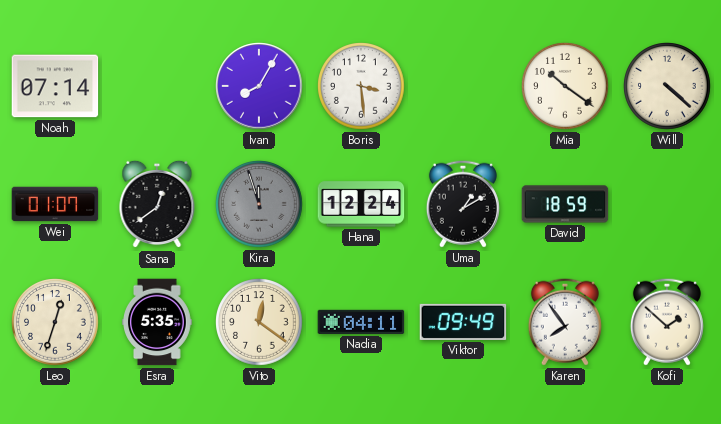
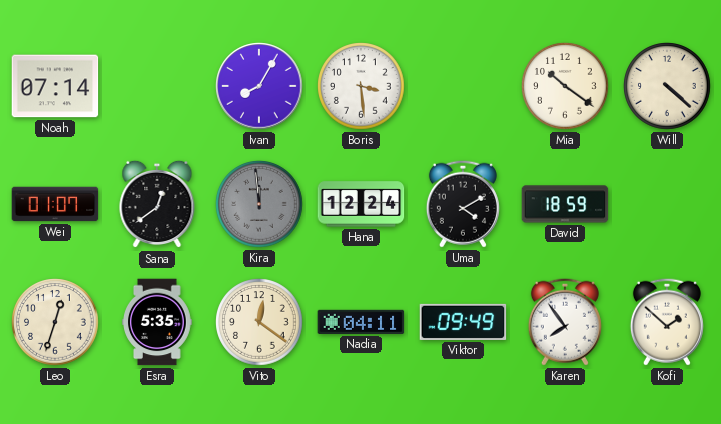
Kira: 11:57 -> 11:59
Uma: 1:10 -> 4:10
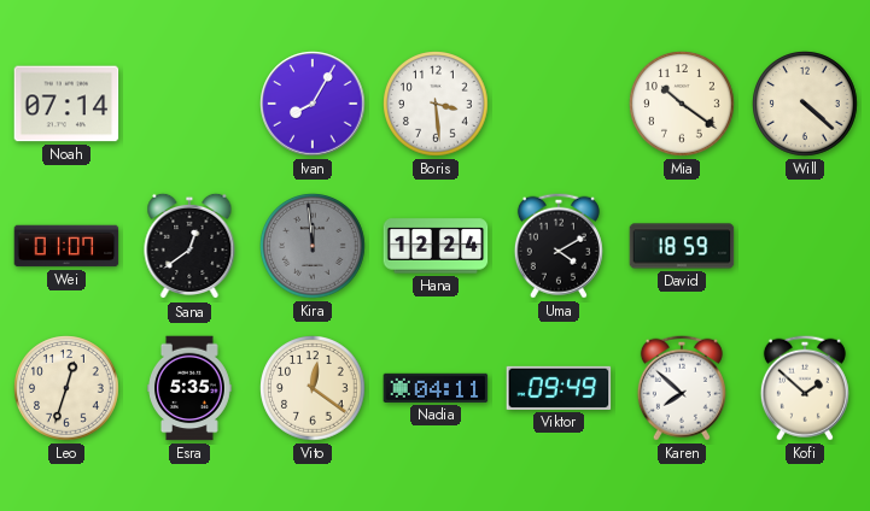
Karen: 7:54 -> 7:52
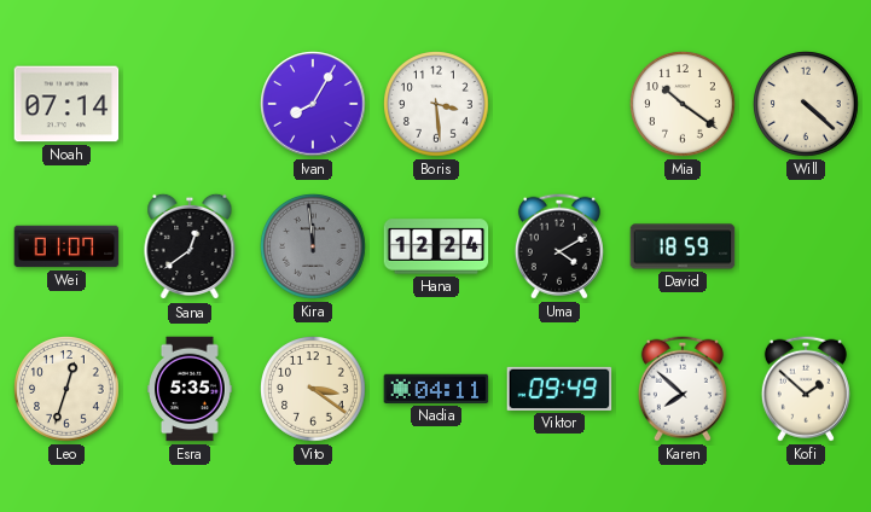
Vito: 12:21 -> 3:21
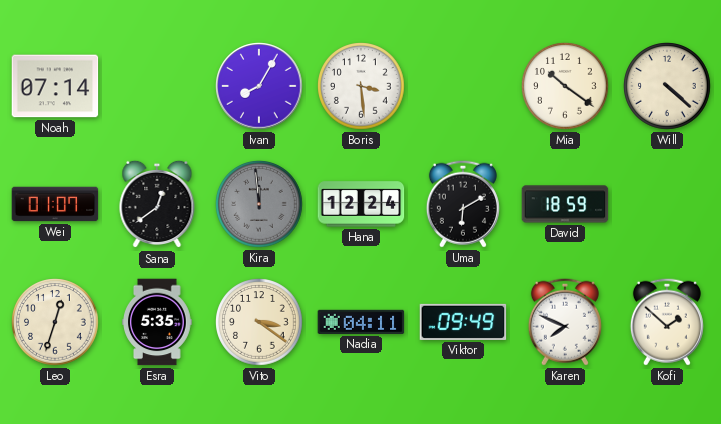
Uma: 4:10 -> 6:10
Karen: 7:52 -> 7:49
